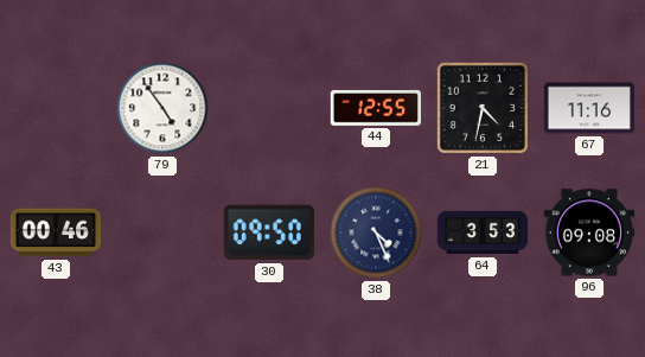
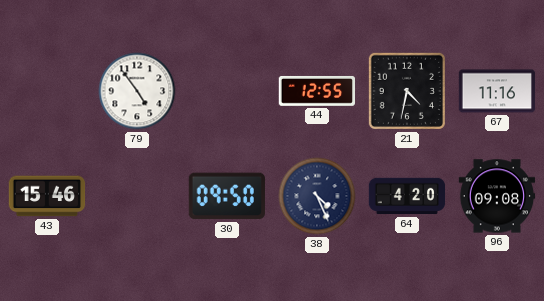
43: 00:46 -> 15:46
64: 3:53 -> 4:20
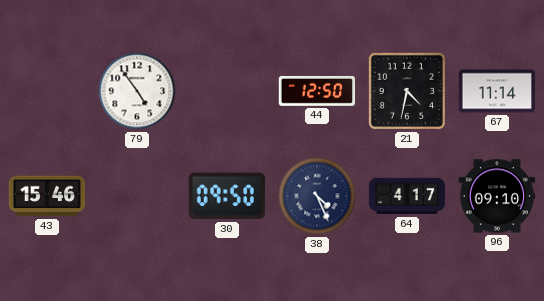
44: 12:55 -> 12:50
67: 11:16 -> 11:14
64: 4:20 -> 4:17
96: 09:08 -> 09:10
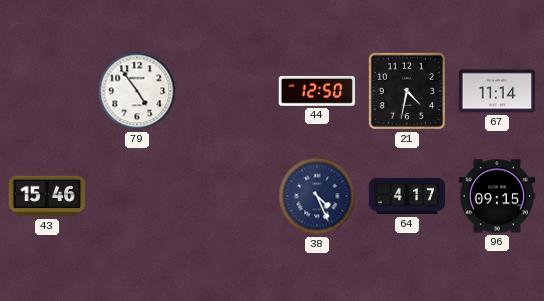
30: 09:50 -> none
96: 09:10 -> 09:15
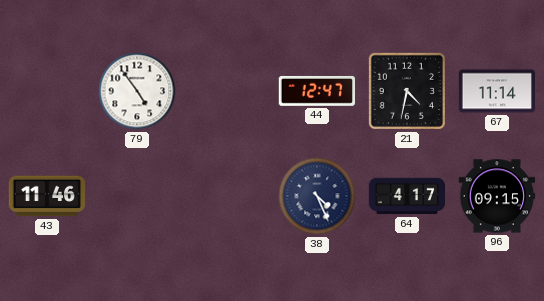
44: 12:50 -> 12:47
43: 15:46 -> 11:46
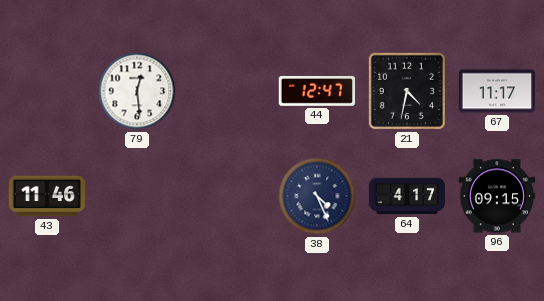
79: 4:54 -> 12:29
67: 11:14 -> 11:17
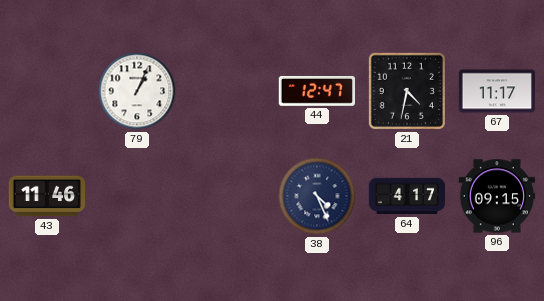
79: 12:29 -> 1:04
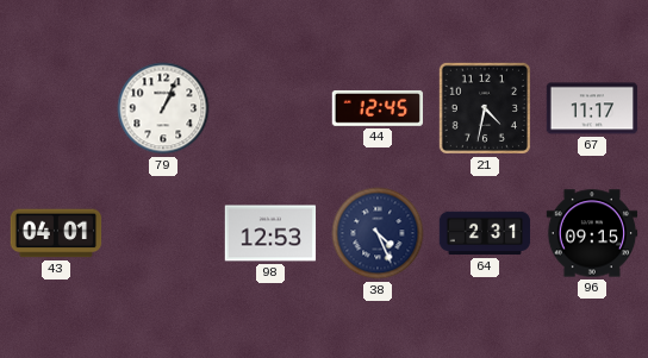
44: 12:47 -> 12:45
43: 11:46 -> 04:01
98: none -> 12:53
64: 4:17 -> 2:31
